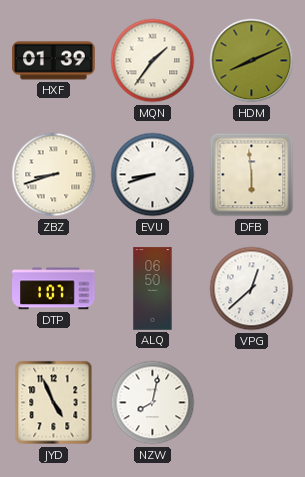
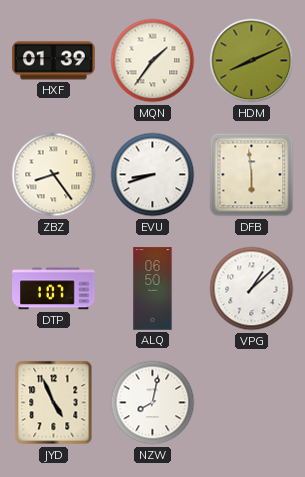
ZBZ: 8:42 -> 8:24
VPG: 12:38 -> 1:08
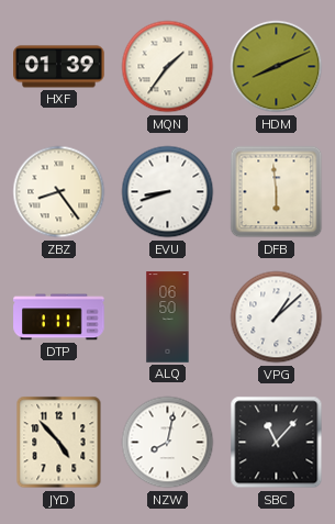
DTP: 1:07 -> 1:11
JYD: 4:56 -> 4:53
SBC: none -> 11:07
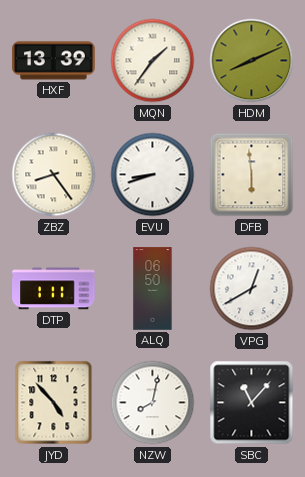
HXF: 01:39 -> 13:39
VPG: 1:08 -> 12:40
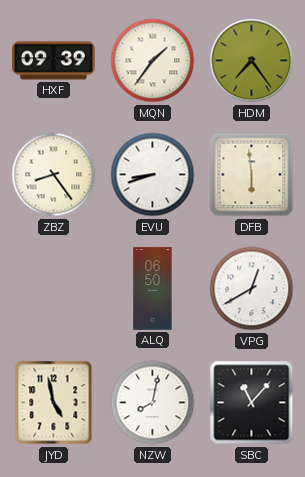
HXF: 13:39 -> 09:39
HDM: 8:11 -> 7:24
DTP: 1:11 -> none
JYD: 4:53 -> 4:58
